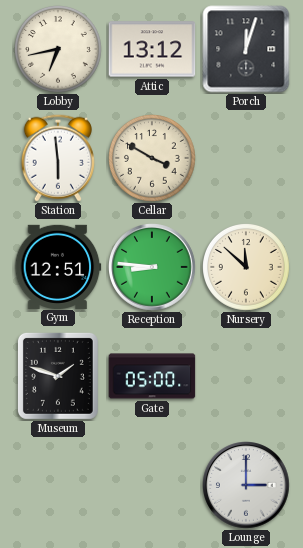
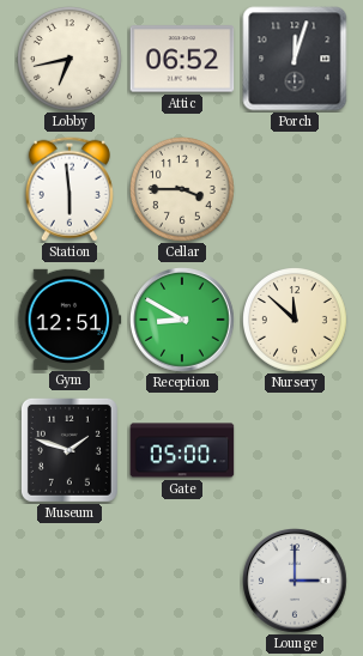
Attic: 13:12 -> 06:52
Cellar: 3:50 -> 3:45
Reception: 8:46 -> 8:50
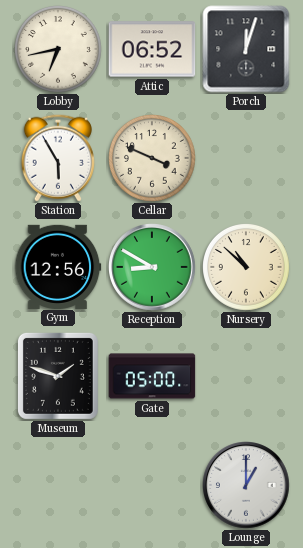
Station: 5:59 -> 5:55
Cellar: 3:45 -> 3:49
Gym: 12:51 -> 12:56
Nursery: 11:52 -> 10:52
Lounge: 3:00 -> 1:00
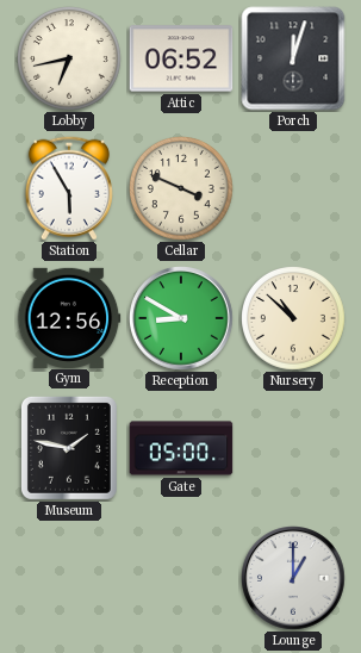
Museum: 1:48 -> 1:47
